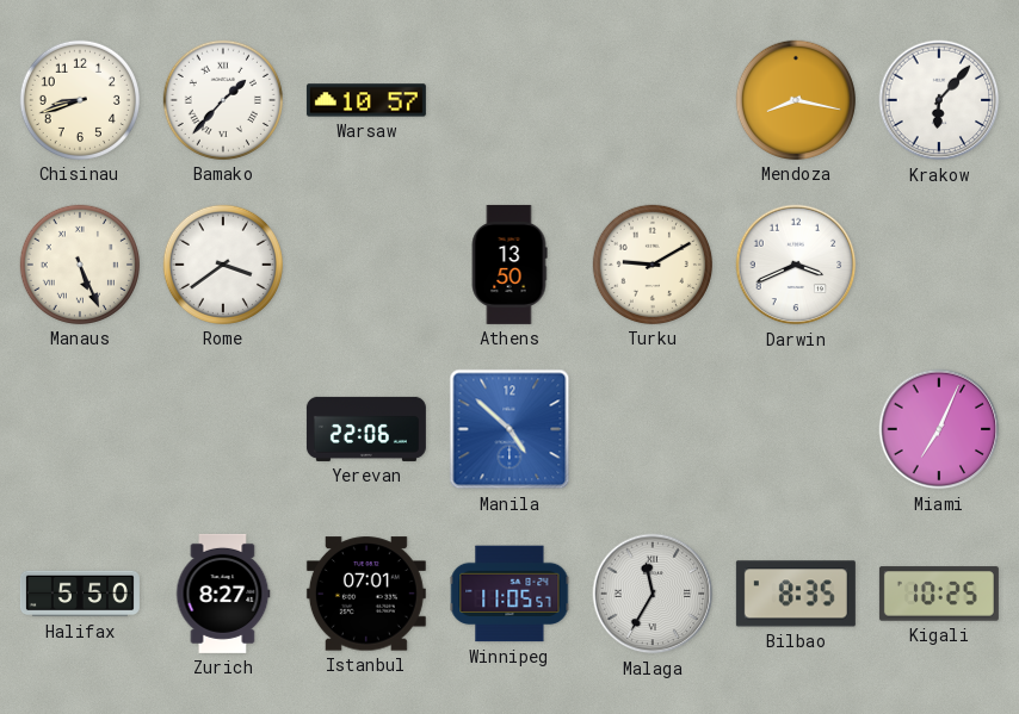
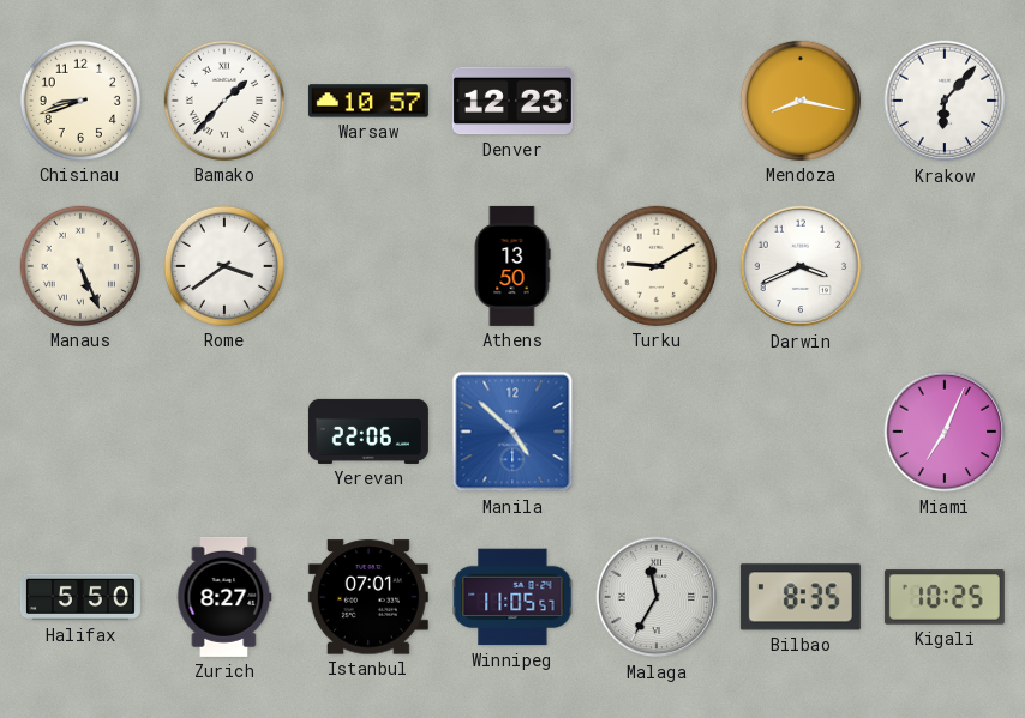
Denver: none -> 12:23
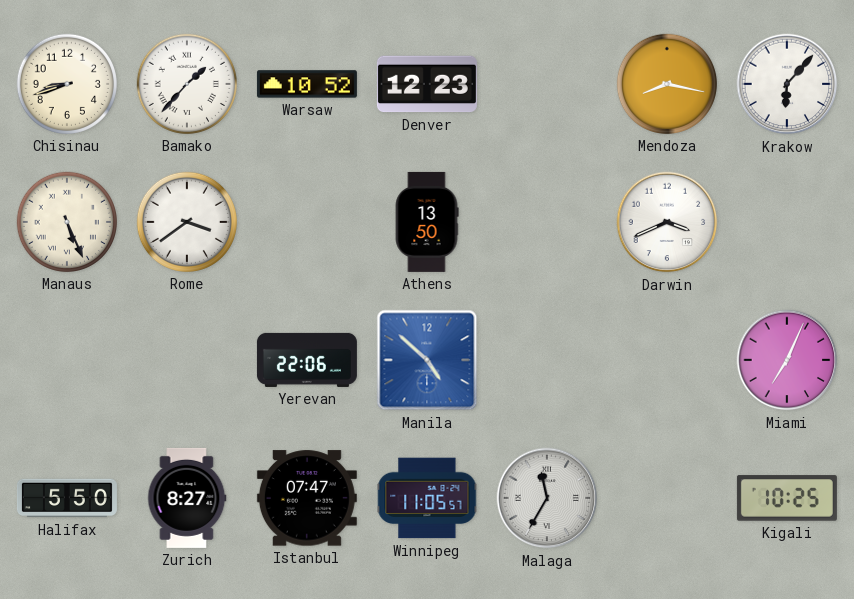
Warsaw: 10:57 -> 10:52
Turku: 9:10 -> none
Istanbul: 07:01 -> 07:47
Bilbao: 8:35 -> none
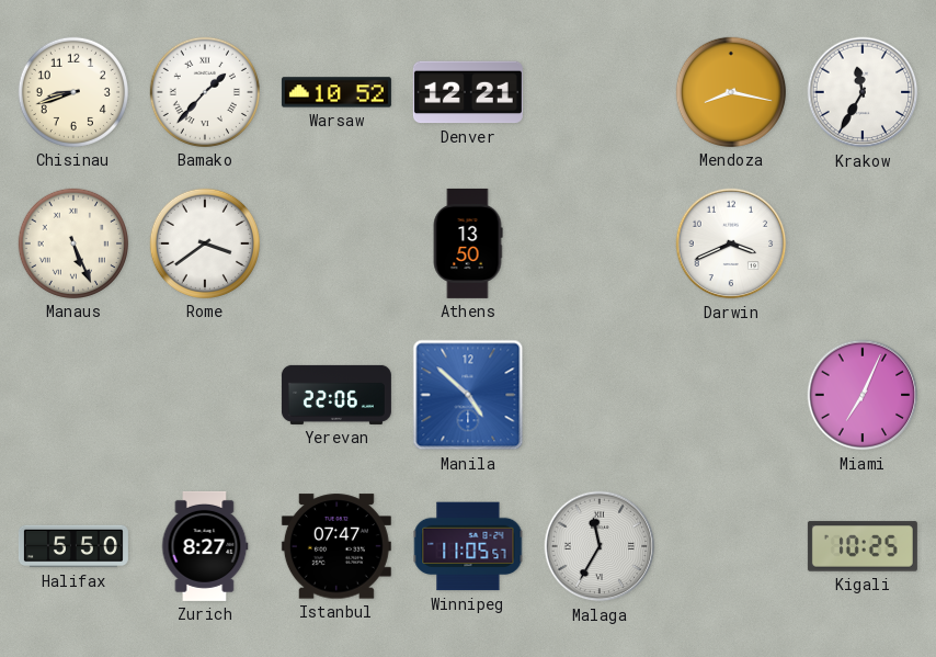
Denver: 12:23 -> 12:21
Krakow: 6:07 -> 11:35
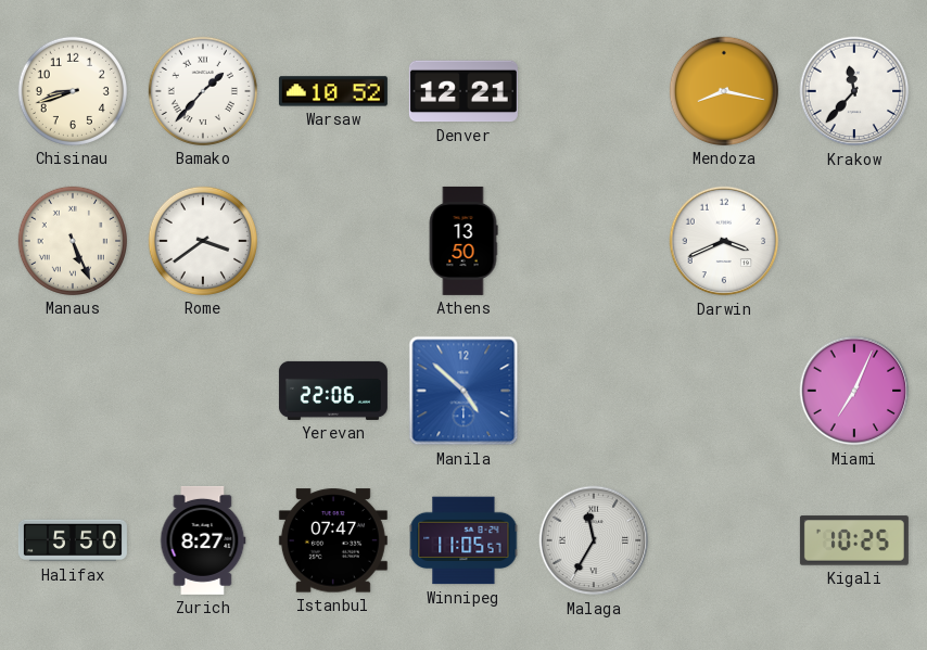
Krakow: 11:35 -> 11:37
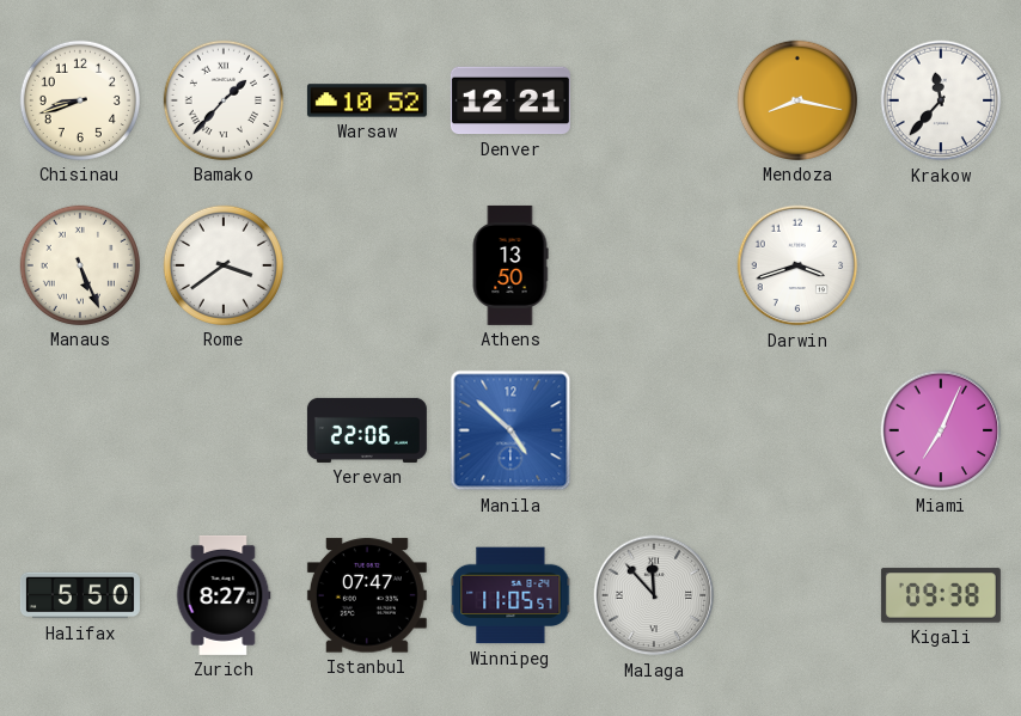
Darwin: 3:41 -> 3:42
Malaga: 11:35 -> 11:53
Kigali: 10:25 -> 09:38
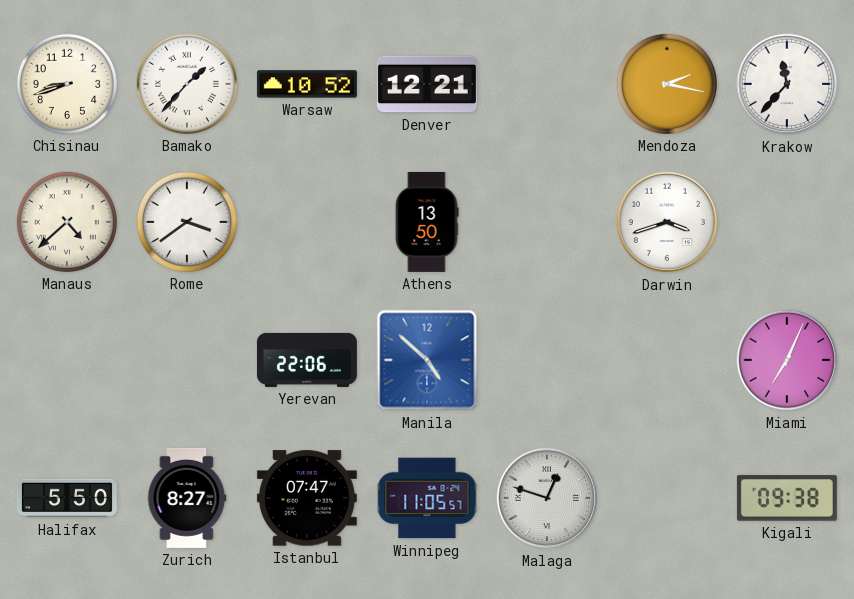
Mendoza: 8:17 -> 2:17
Manaus: 5:26 -> 4:38
Malaga: 11:53 -> 12:48
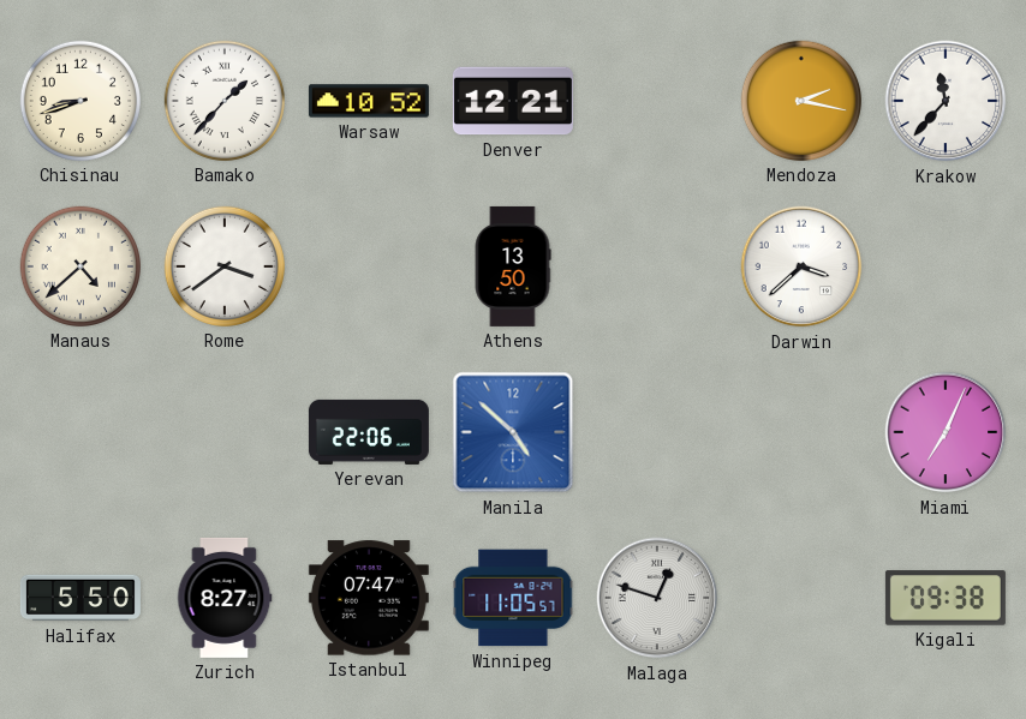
Darwin: 3:42 -> 3:38
